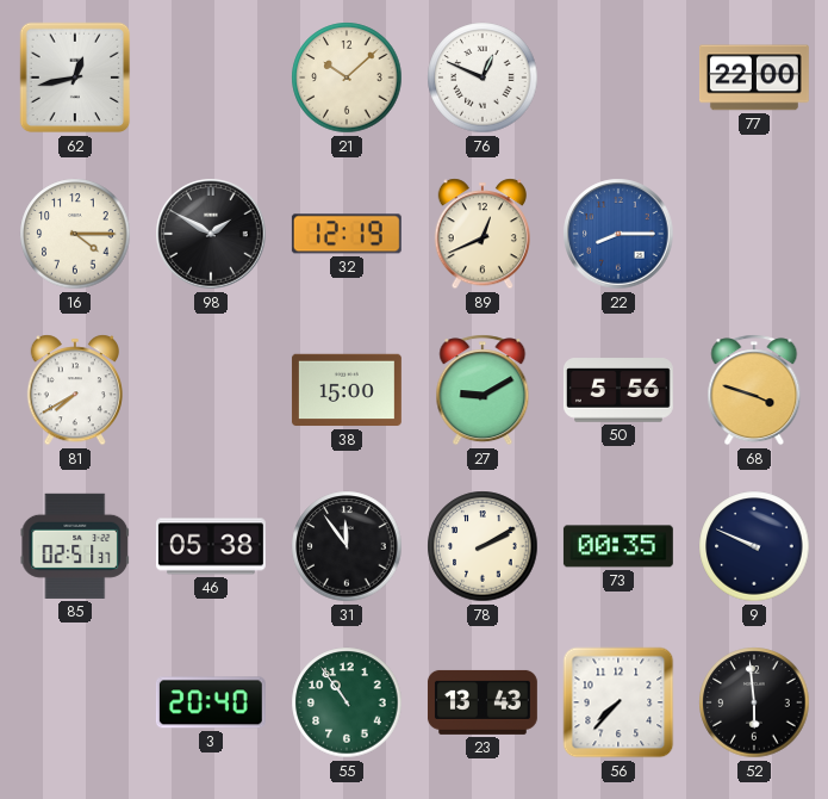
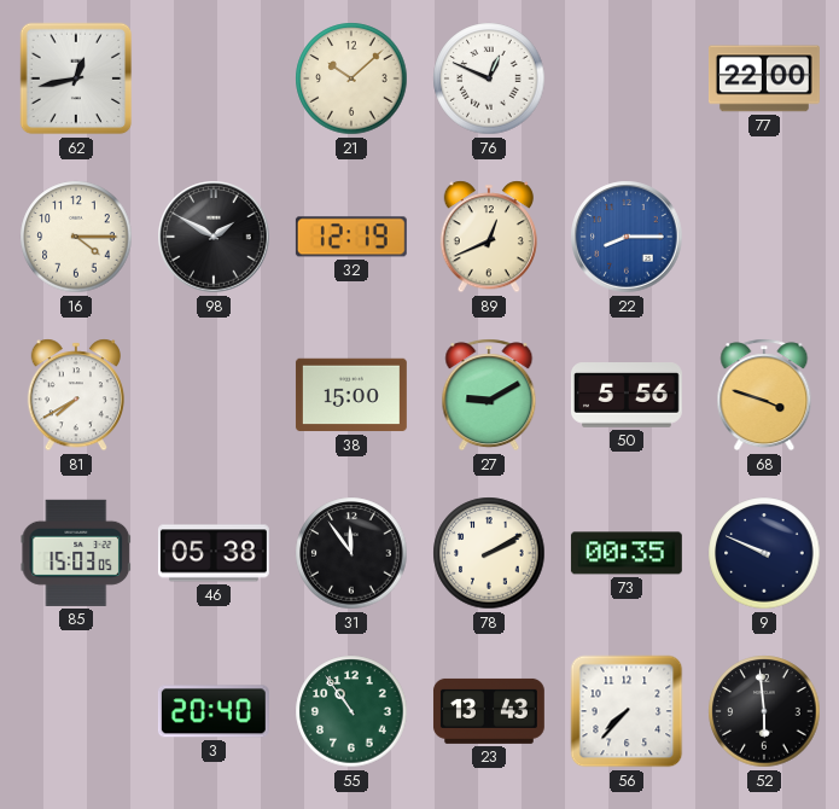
85: 02:51 -> 15:03
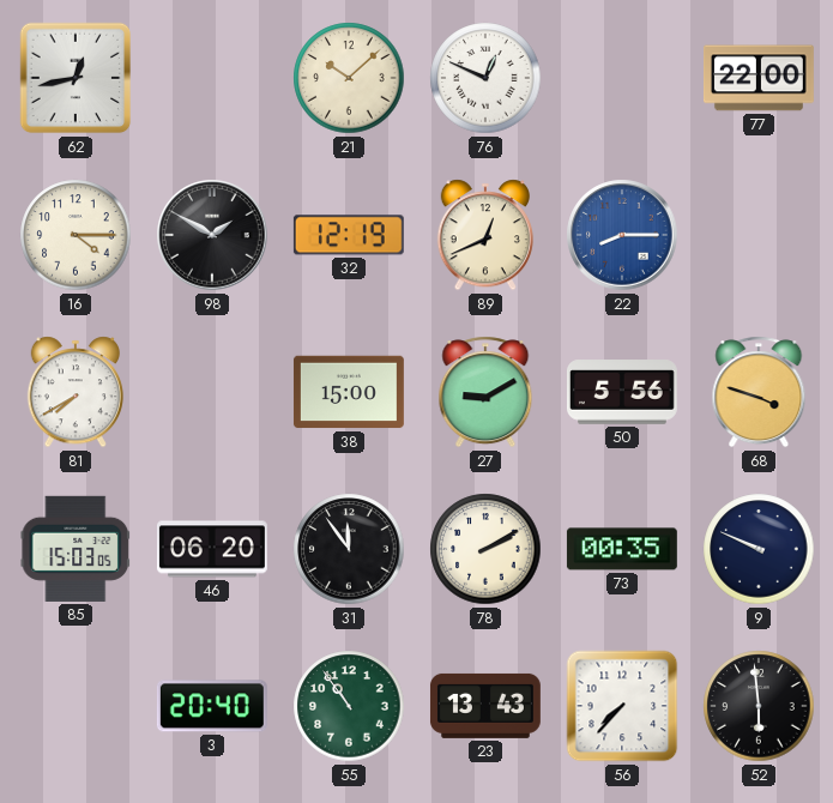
46: 05:38 -> 06:20
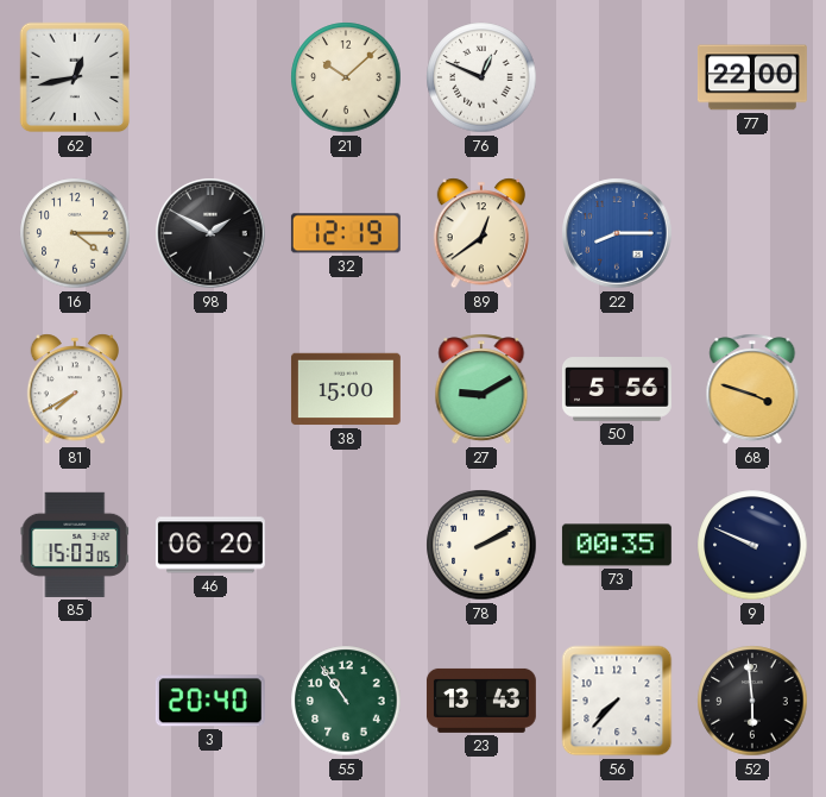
89: 12:41 -> 12:39
31: 11:54 -> none
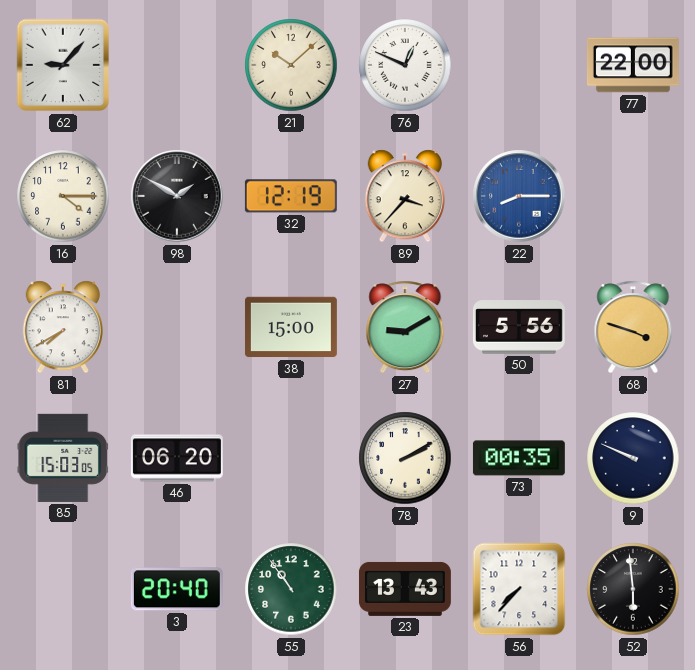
62: 12:43 -> 9:07
89: 12:39 -> 3:37
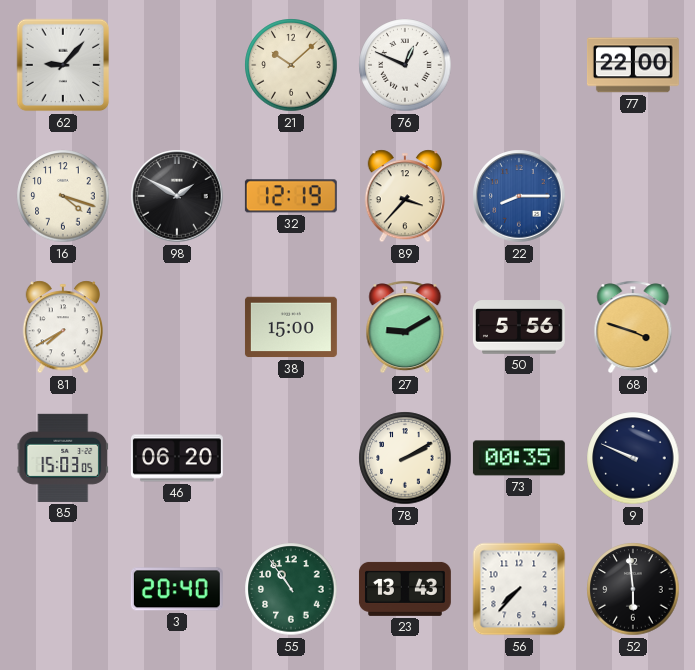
16: 4:15 -> 4:18
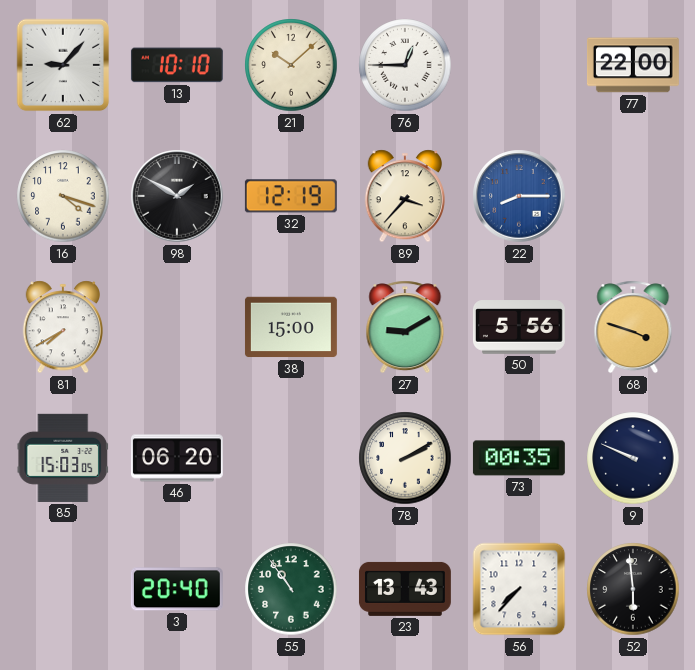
13: none -> 10:10
76: 12:49 -> 12:45
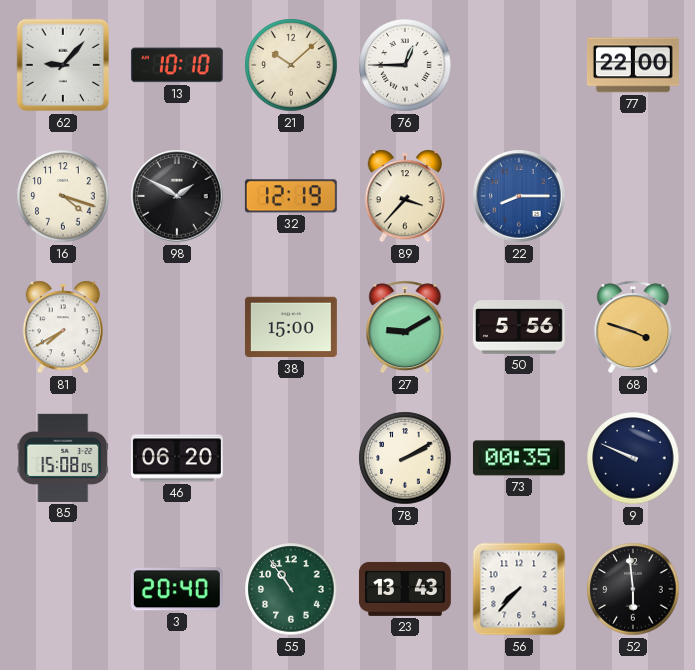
85: 15:03 -> 15:08
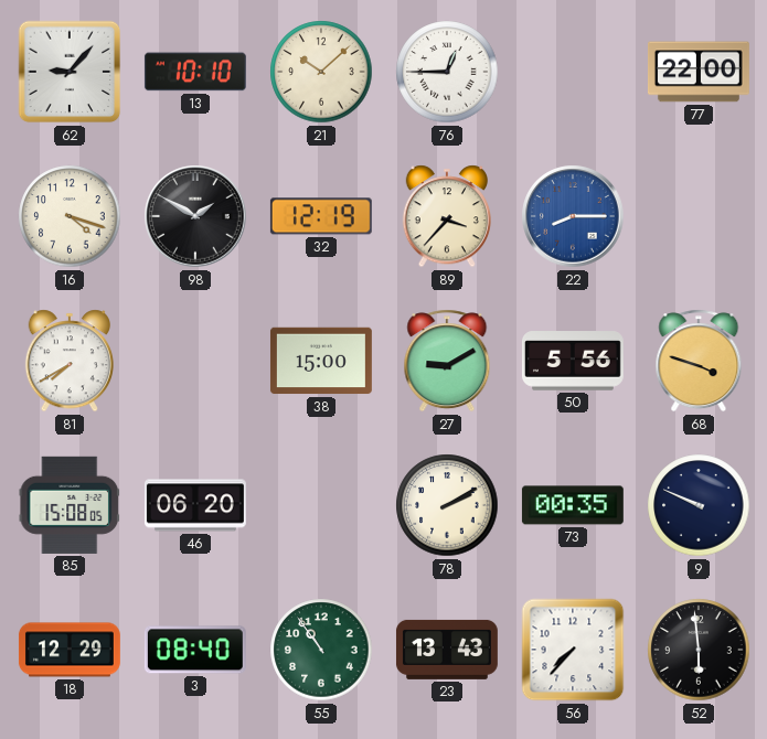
18: none -> 12:29
3: 20:40 -> 08:40
